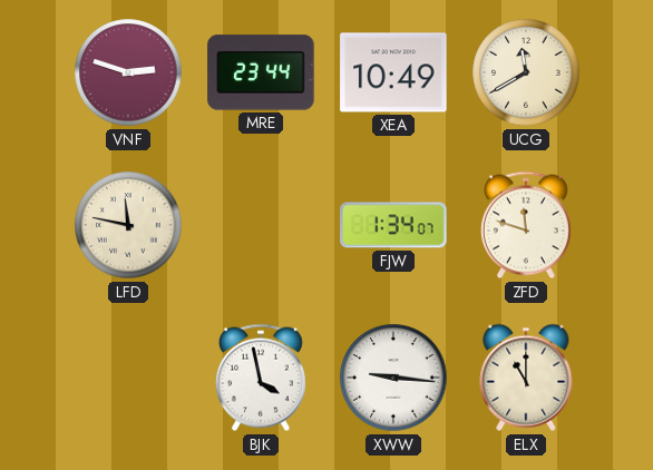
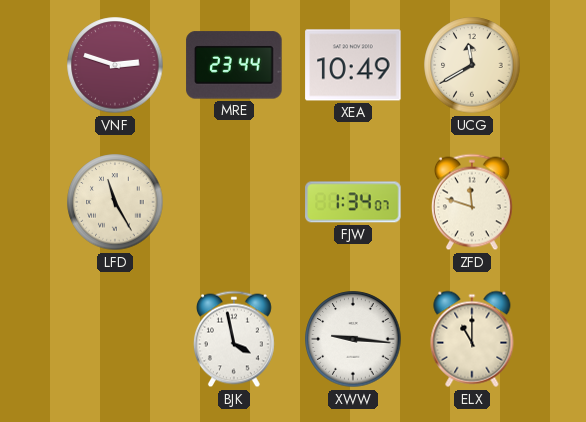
LFD: 11:47 -> 11:25
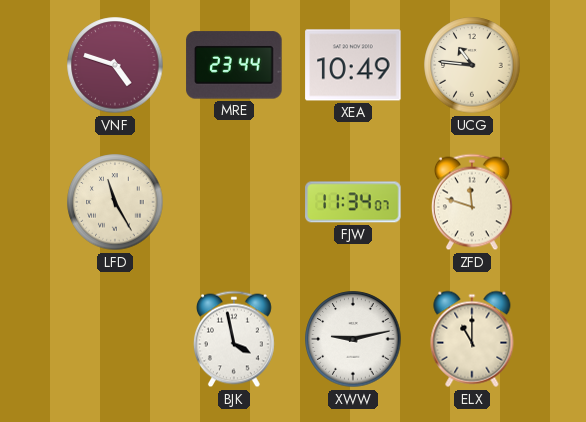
VNF: 2:48 -> 4:48
UCG: 11:40 -> 10:46
FJW: 1:34 -> 11:34
XWW: 9:16 -> 9:13
